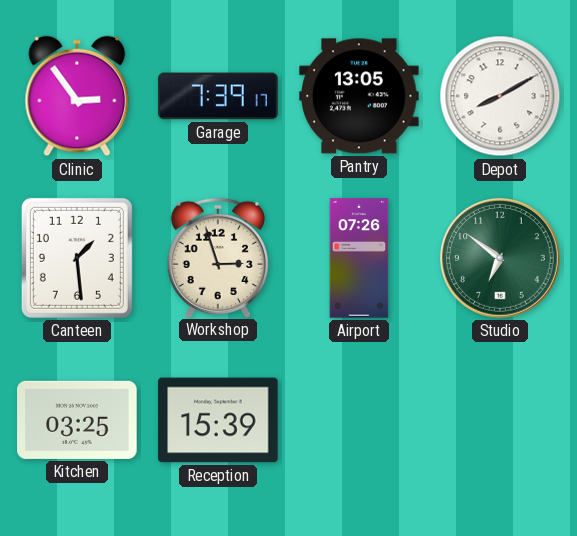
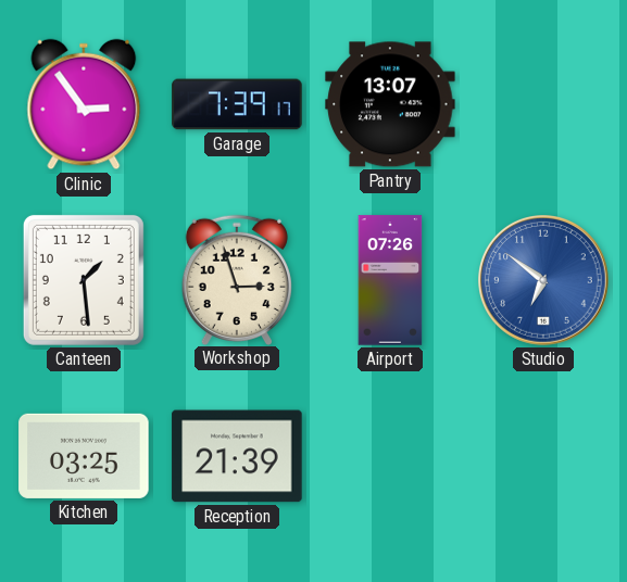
Pantry: 13:05 -> 13:07
Depot: 8:10 -> none
Studio dial: green -> blue
Reception: 15:39 -> 21:39
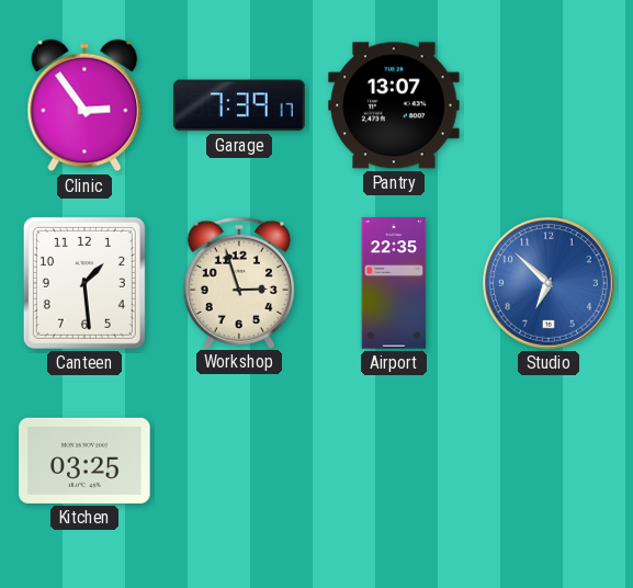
Airport: 07:26 -> 22:35
Studio: 6:51 -> 6:52
Reception: 21:39 -> none
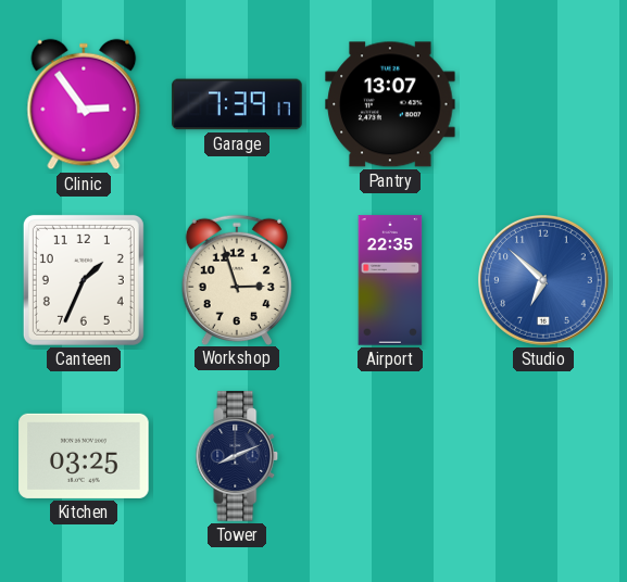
Canteen: 1:29 -> 1:34
Tower: none -> 8:11
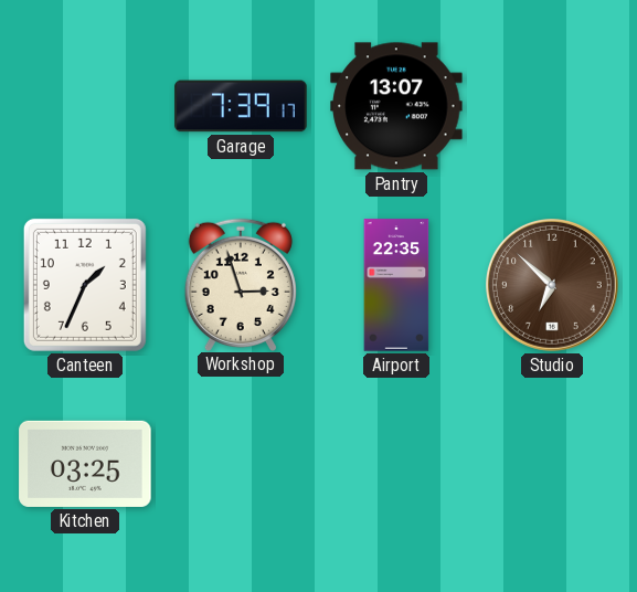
Clinic: 2:54 -> none
Studio dial: blue -> brown
Tower: 8:11 -> none
